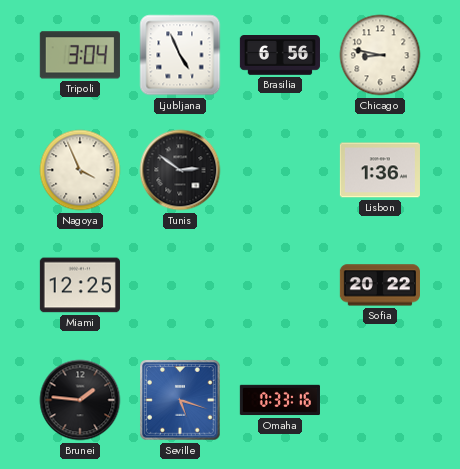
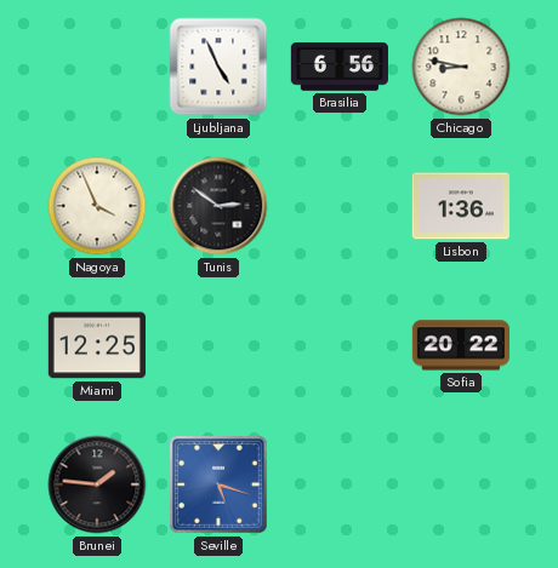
Tripoli: 3:04 -> none
Omaha: 0:33 -> none
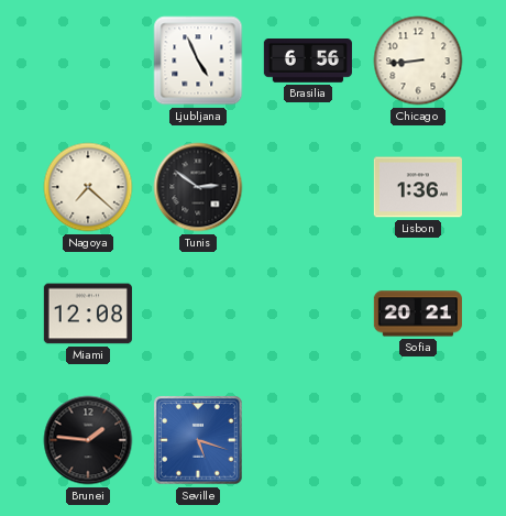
Chicago: 8:47 -> 8:44
Nagoya: 3:56 -> 7:22
Miami: 12:25 -> 12:08
Sofia: 20:22 -> 20:21
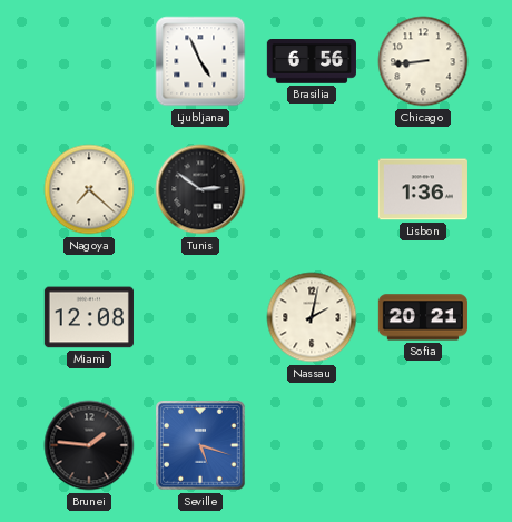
Nassau: none -> 2:02
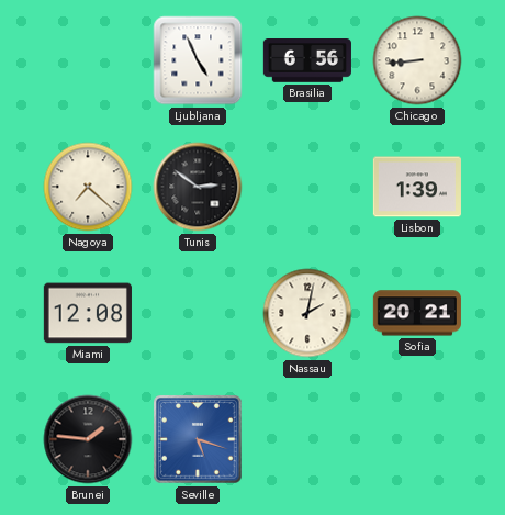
Lisbon: 1:36 -> 1:39
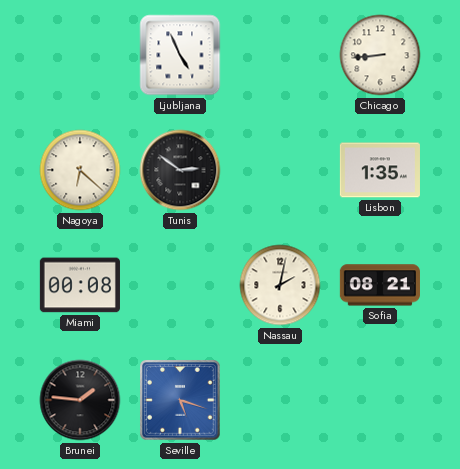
Brasilia: 6:56 -> none
Nagoya: 7:22 -> 6:22
Lisbon: 1:39 -> 1:35
Miami: 12:08 -> 00:08
Sofia: 20:21 -> 08:21
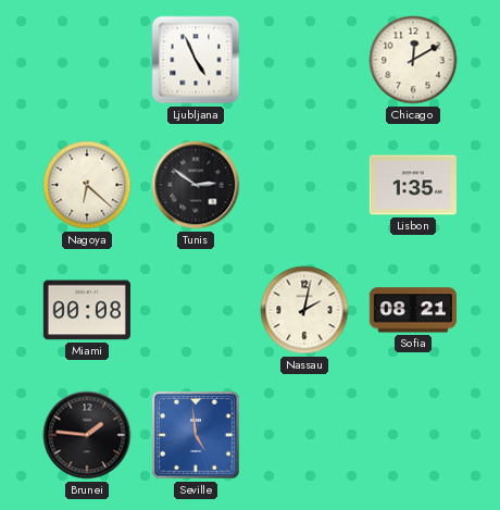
Chicago: 8:44 -> 12:10
Seville: 5:18 -> 4:59
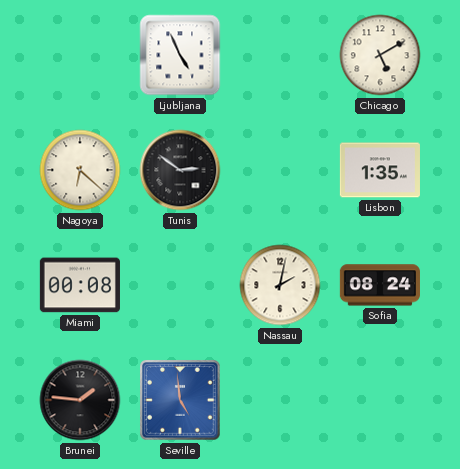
Chicago: 12:10 -> 5:10
Sofia: 08:21 -> 08:24
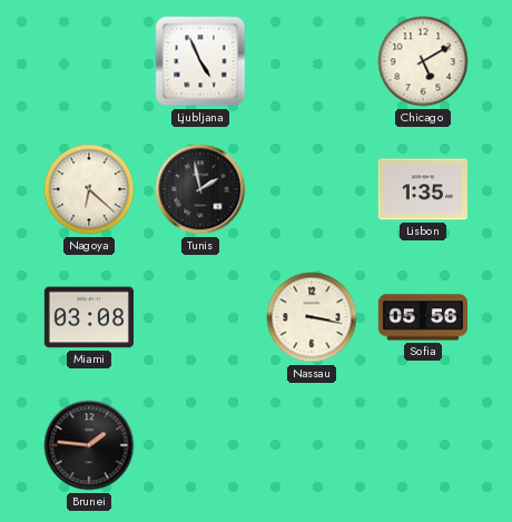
Tunis: 2:51 -> 1:58
Miami: 00:08 -> 03:08
Nassau: 2:02 -> 3:17
Sofia: 08:24 -> 05:56
Seville: 4:59 -> none
